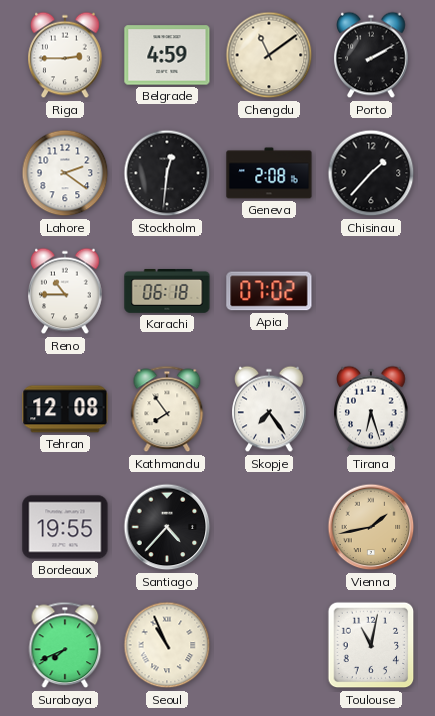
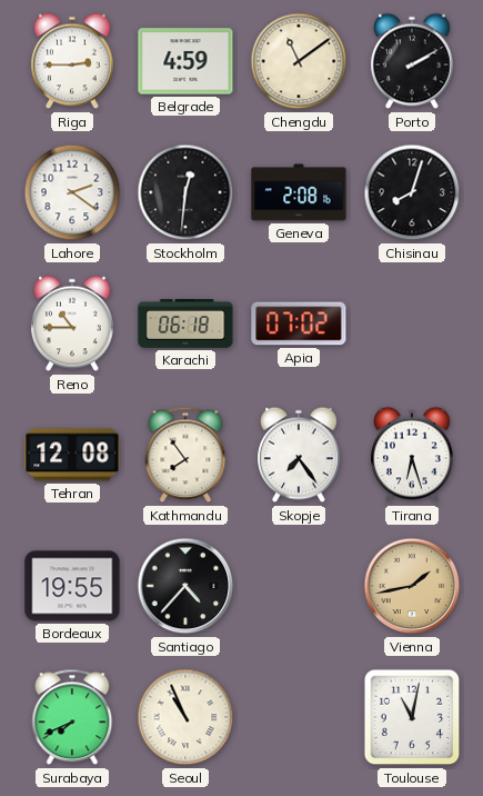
Chisinau: 1:37 -> 8:03
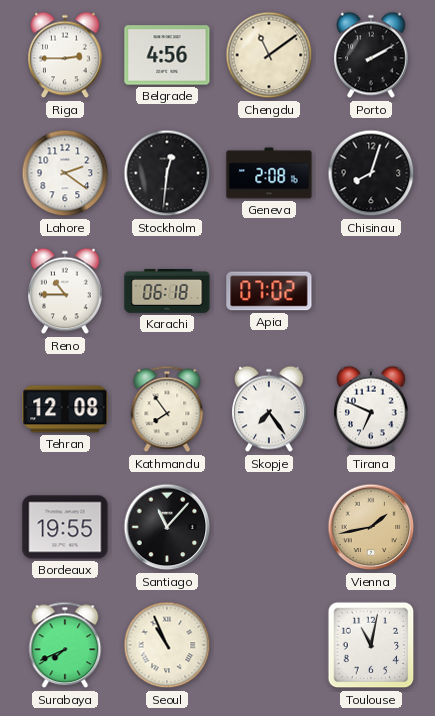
Belgrade: 4:59 -> 4:56
Tirana: 6:27 -> 6:49
Santiago: 4:37 -> 11:07
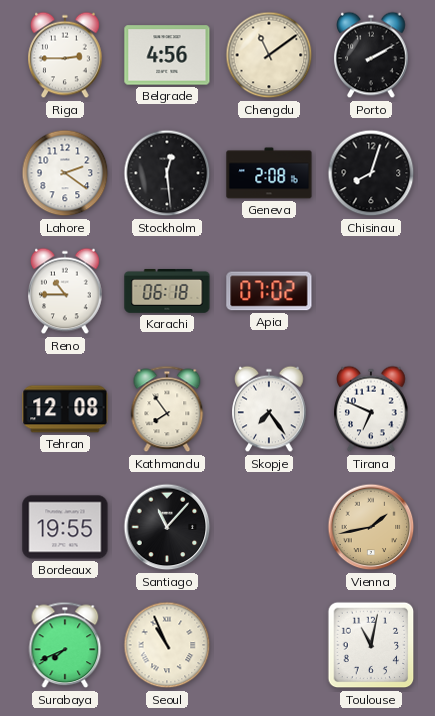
Stockholm: 12:31 -> 12:29
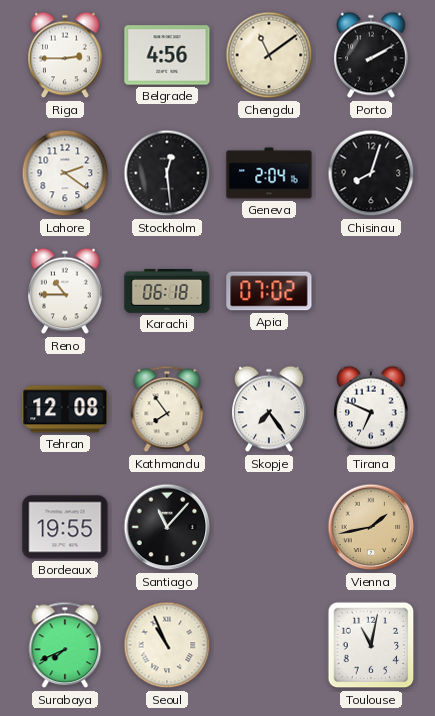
Geneva: 2:08 -> 2:04
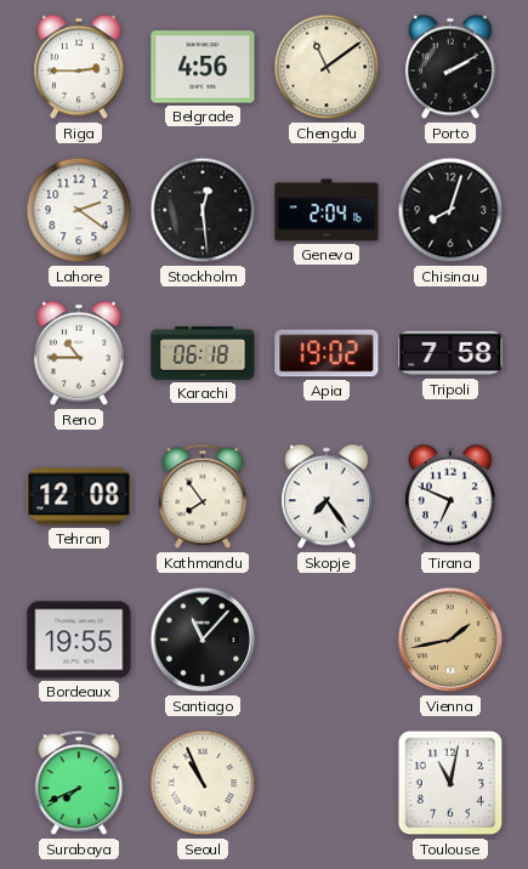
Apia: 07:02 -> 19:02
Tripoli: none -> 7:58
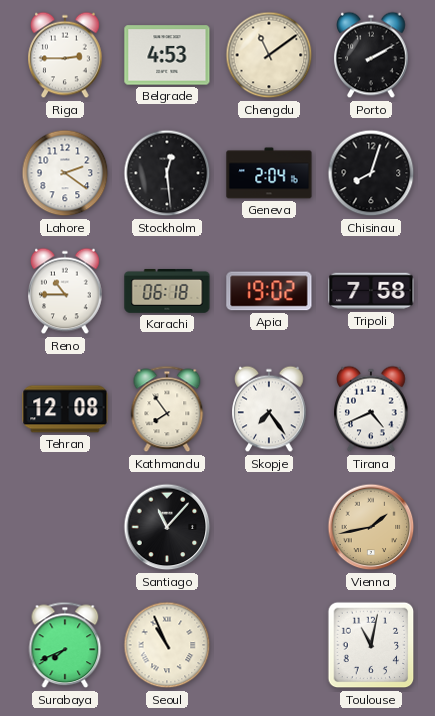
Belgrade: 4:56 -> 4:53
Tirana: 6:49 -> 4:41
Bordeaux: 19:55 -> none
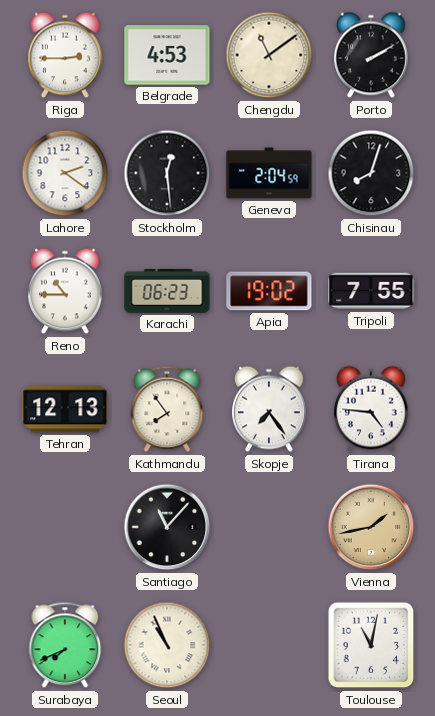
Geneva: 2:04:16 -> 2:04:59
Karachi: 06:18 -> 06:23
Tripoli: 7:58 -> 7:55
Tehran: 12:08 -> 12:13
Tirana: 4:41 -> 4:46
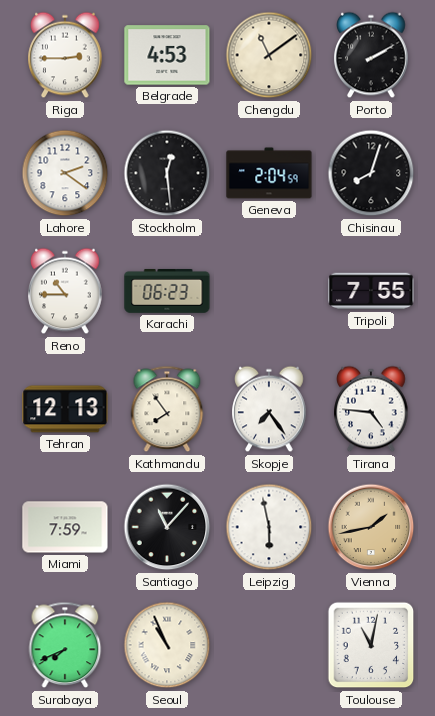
Apia: 19:02 -> none
Miami: none -> 7:59
Leipzig: none -> 5:58
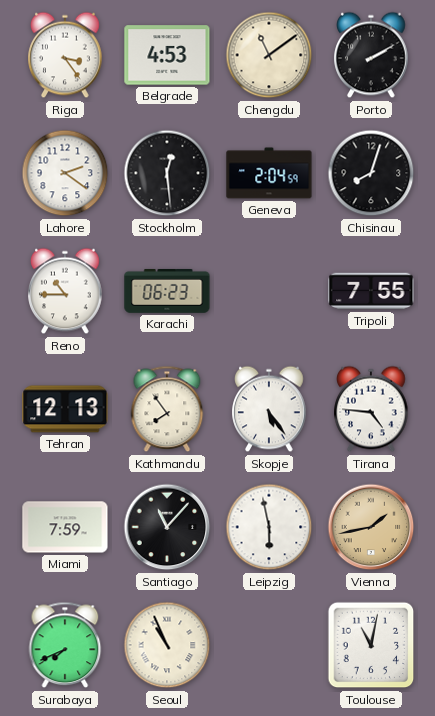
Riga: 2:45 -> 3:24
Skopje: 7:24 -> 5:24
